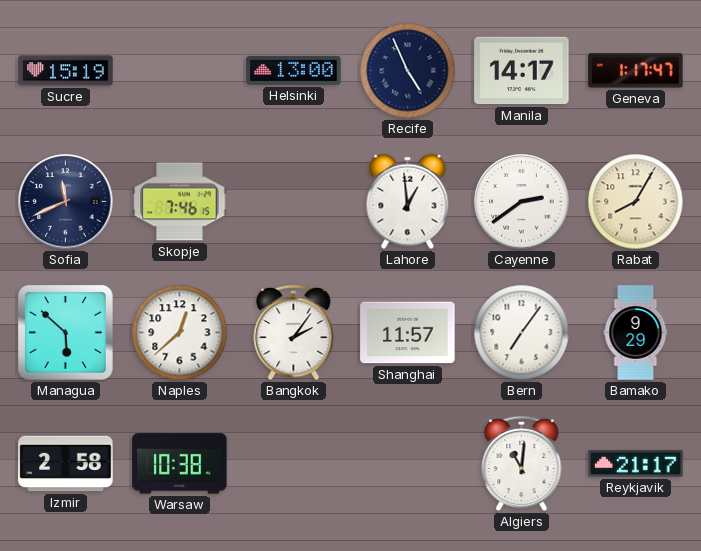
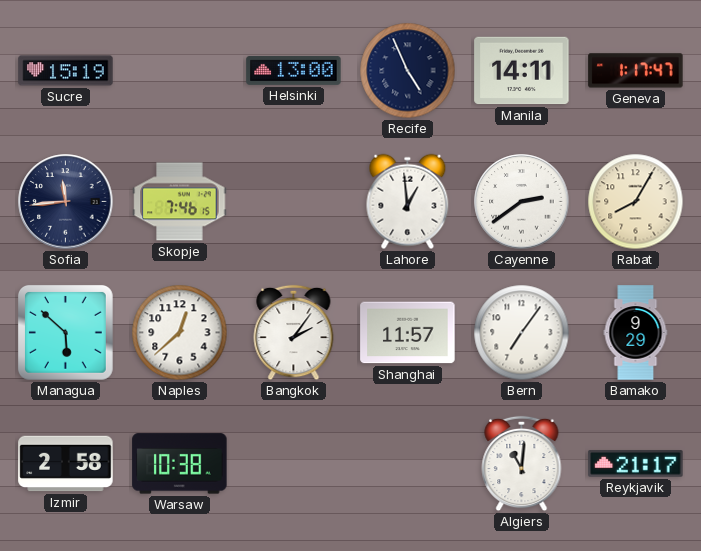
Manila: 14:17 -> 14:11
Sofia: 11:41 -> 11:44
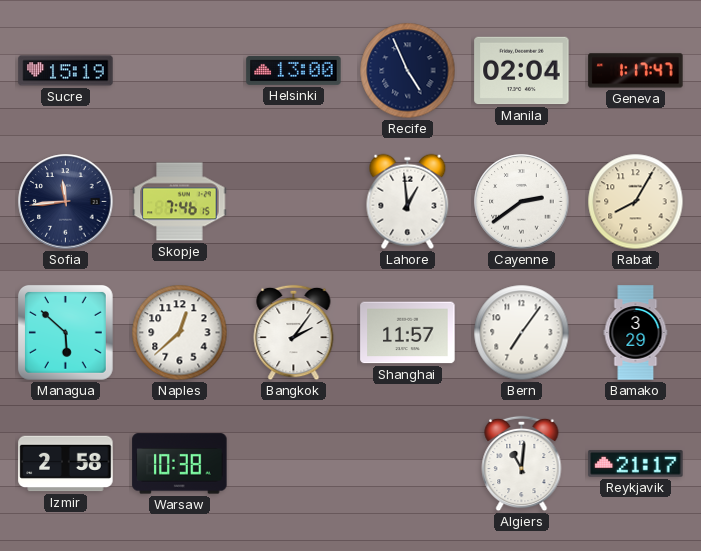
Manila: 14:11 -> 02:04
Bamako: 9:29 -> 3:29
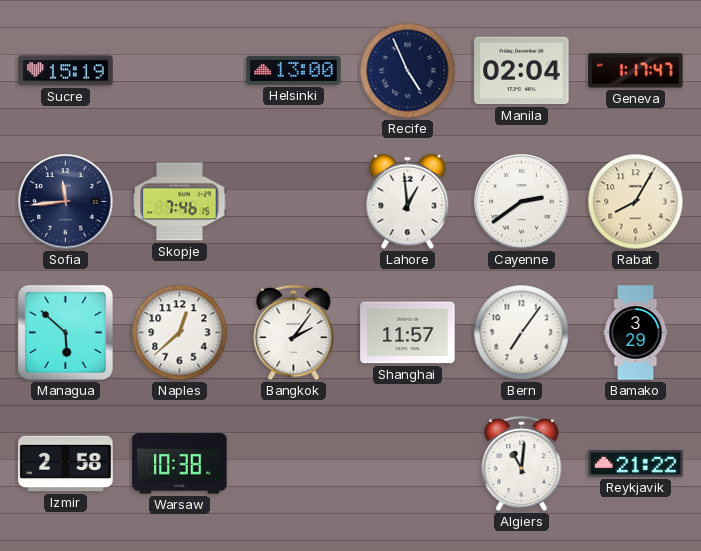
Reykjavik: 21:17 -> 21:22
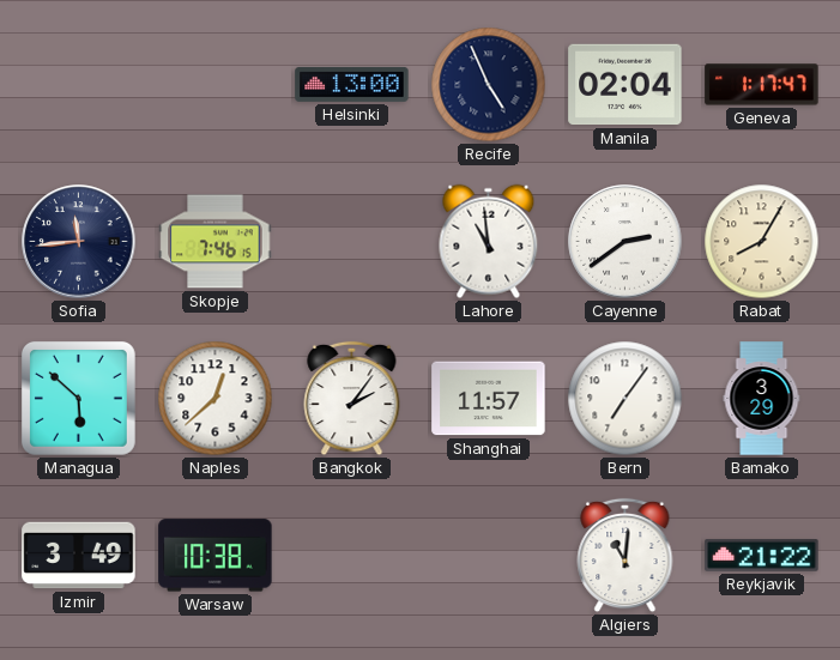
Sucre: 15:19 -> none
Lahore: 12:59 -> 10:59
Izmir: 2:58 -> 3:49
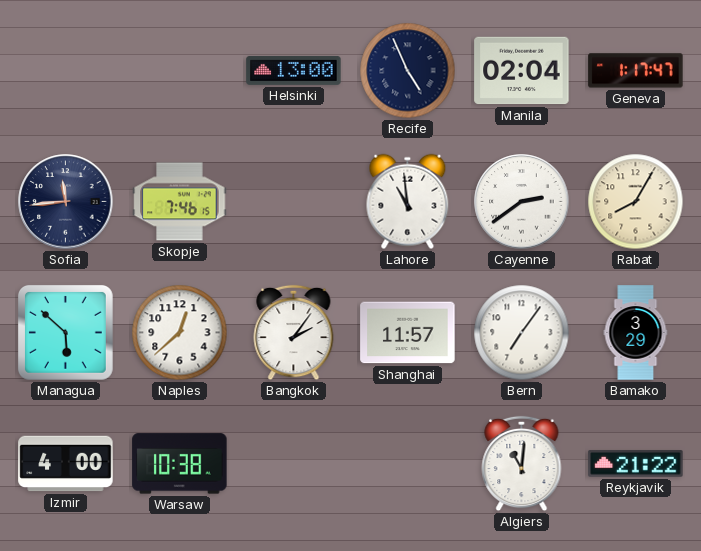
Izmir: 3:49 -> 4:00
